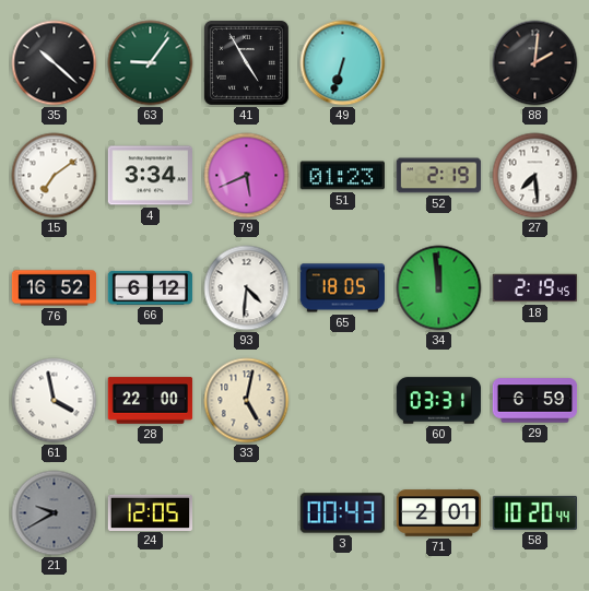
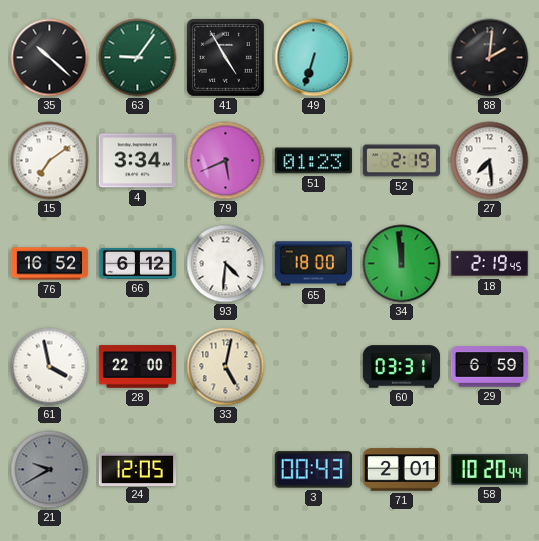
65: 18:05 -> 18:00
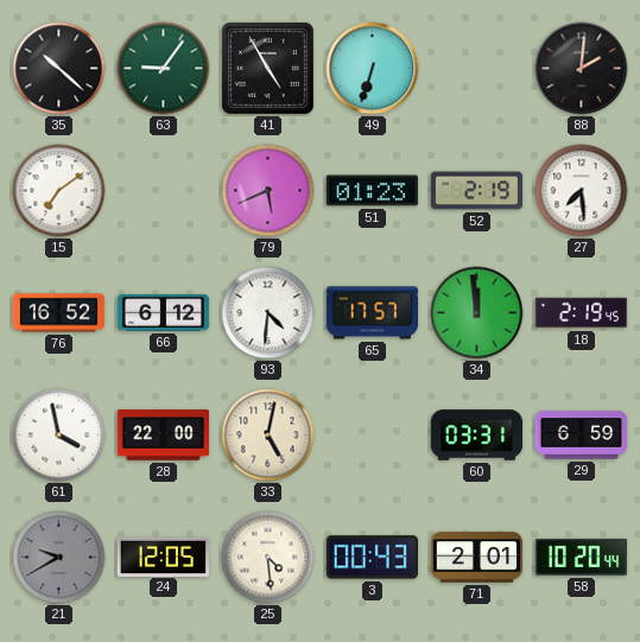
4: 3:34 -> none
65: 18:00 -> 17:57
25: none -> 4:29
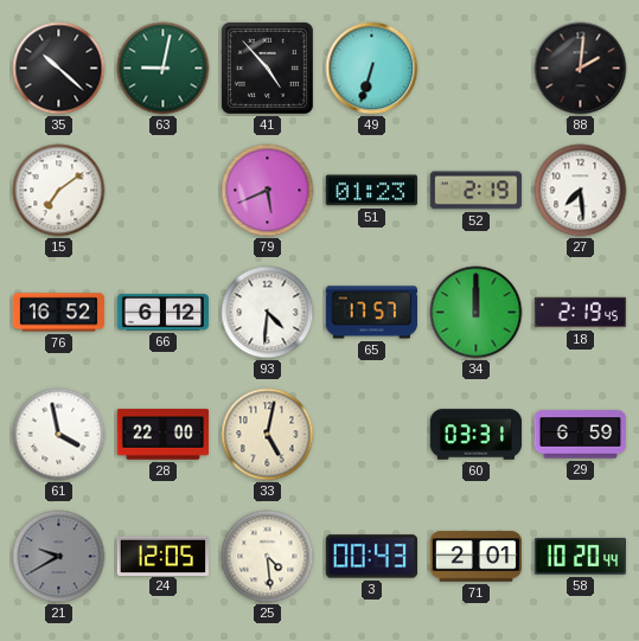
63: 9:06 -> 9:02
41: 4:55 -> 4:53
34: 11:59 -> 12:00
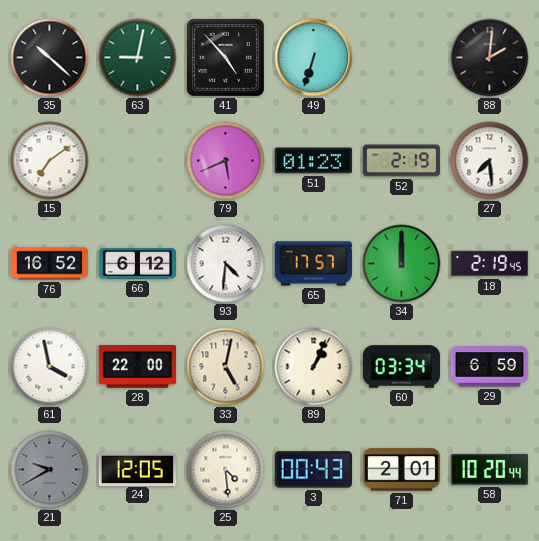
89: none -> 1:04
60: 03:31 -> 03:34
